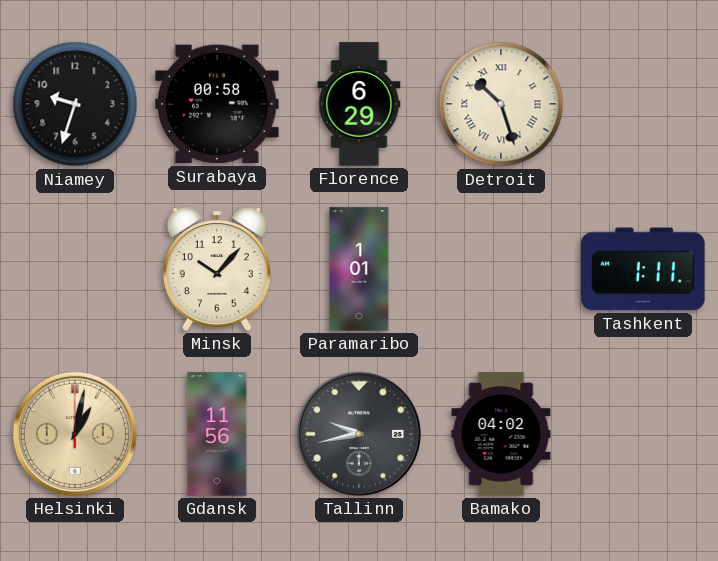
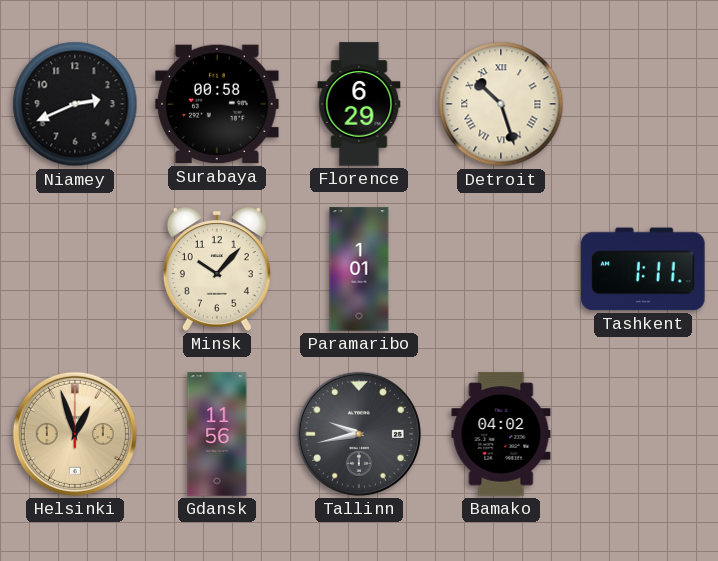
Niamey: 9:33 -> 2:41
Helsinki: 1:02 -> 12:57
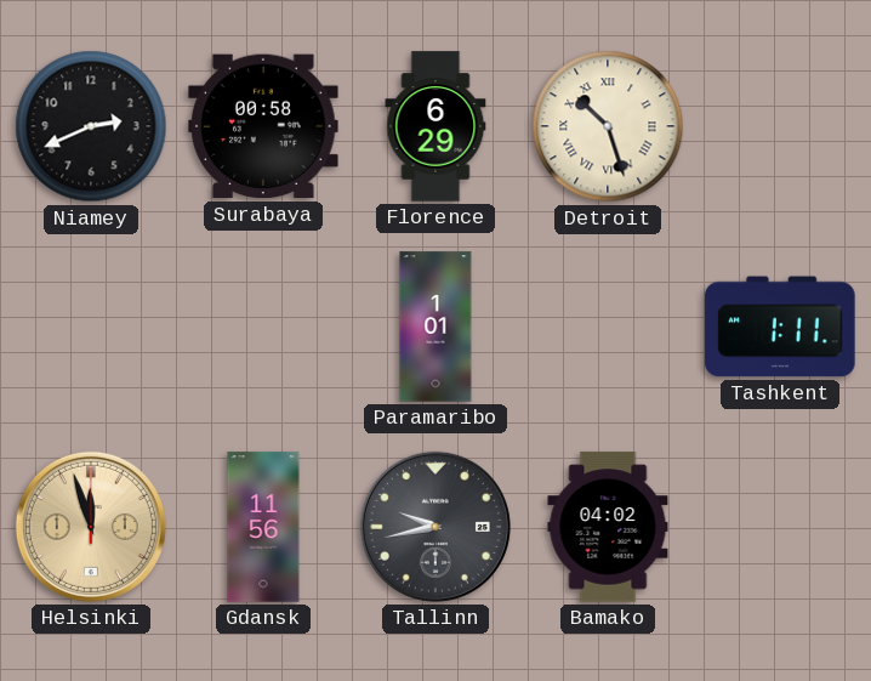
Minsk: 10:07 -> none
Helsinki: 12:57 -> 11:57
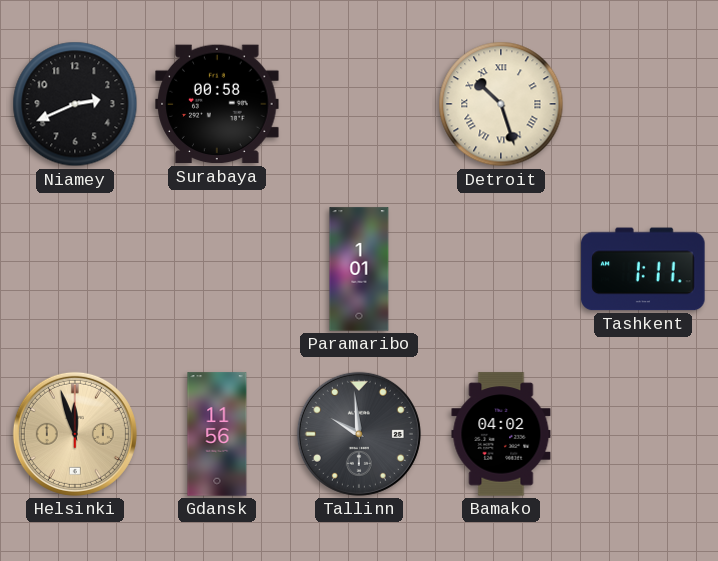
Florence: 6:29 -> none
Tallinn: 9:43 -> 9:59
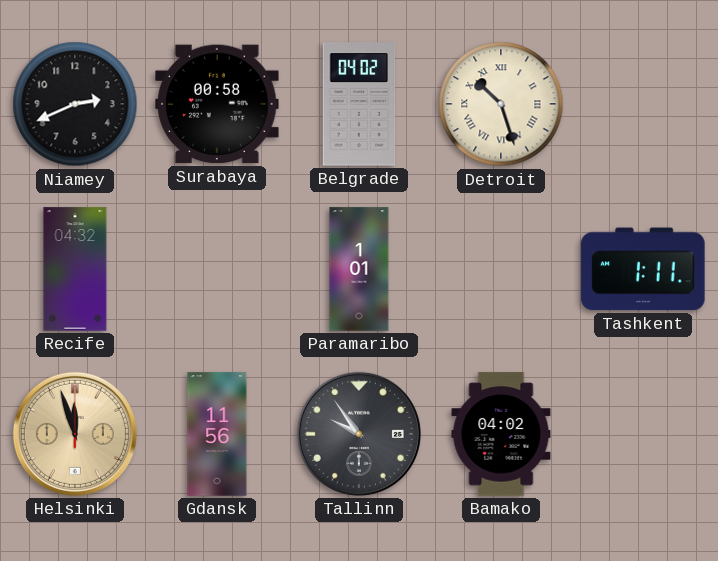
Belgrade: none -> 04:02
Recife: none -> 04:32
Tallinn: 9:59 -> 9:54
